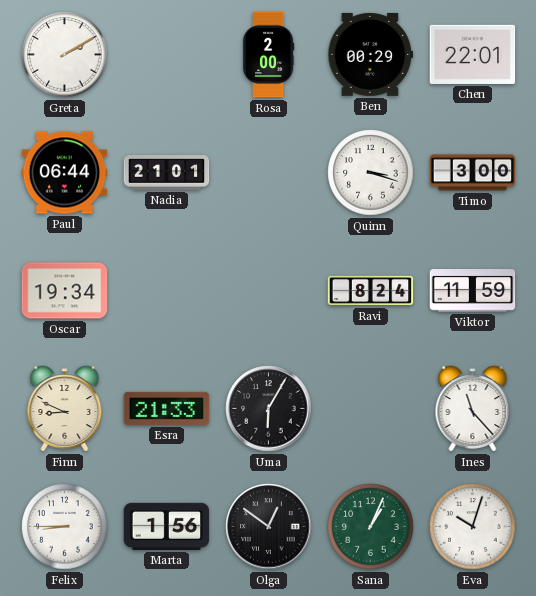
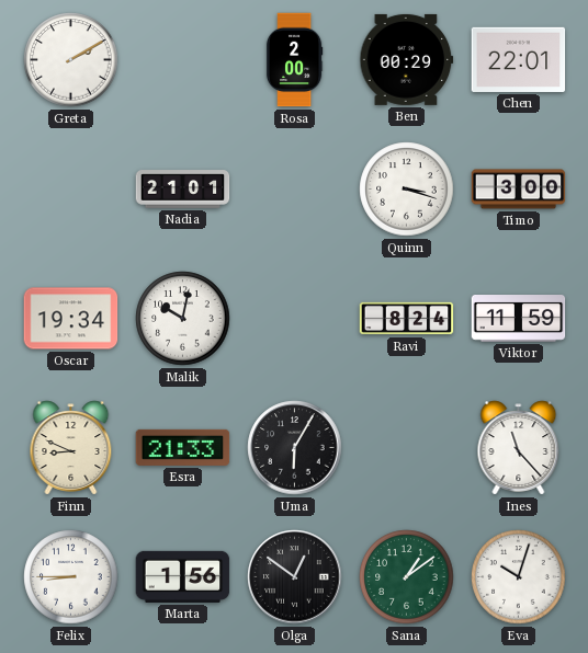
Paul: 06:44 -> none
Malik: none -> 10:02
Sana: 1:04 -> 1:09
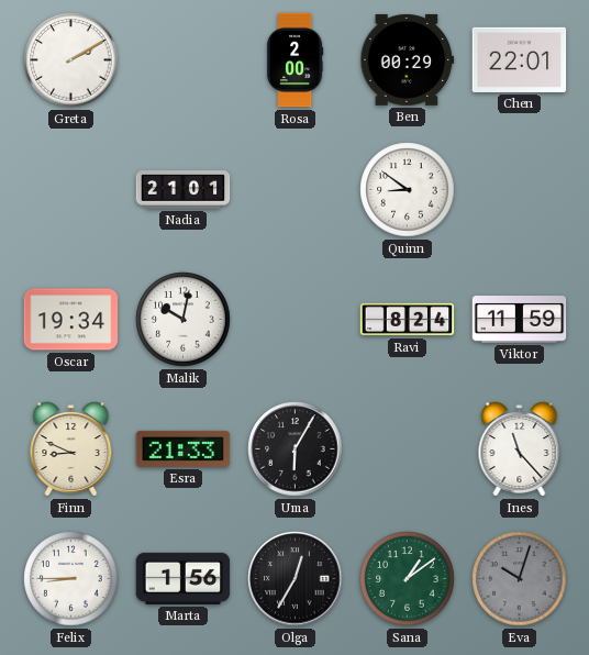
Quinn: 3:18 -> 8:51
Timo: 3:00 -> none
Olga: 12:51 -> 12:35
Eva dial: white -> grey
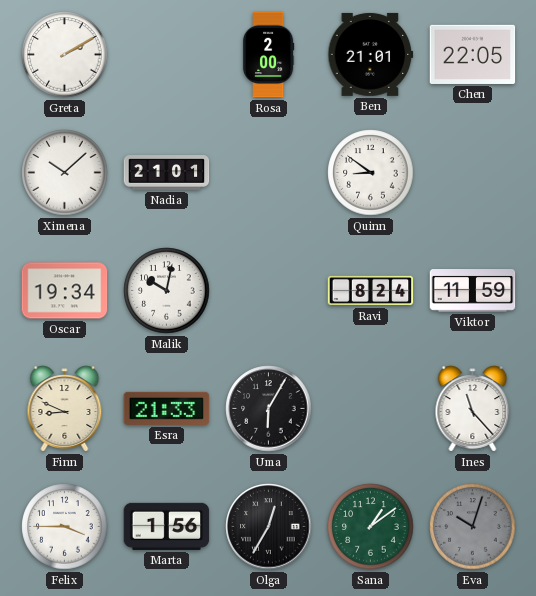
Ben: 00:29 -> 21:01
Chen: 22:01 -> 22:05
Ximena: none -> 10:08
Felix: 8:45 -> 3:45
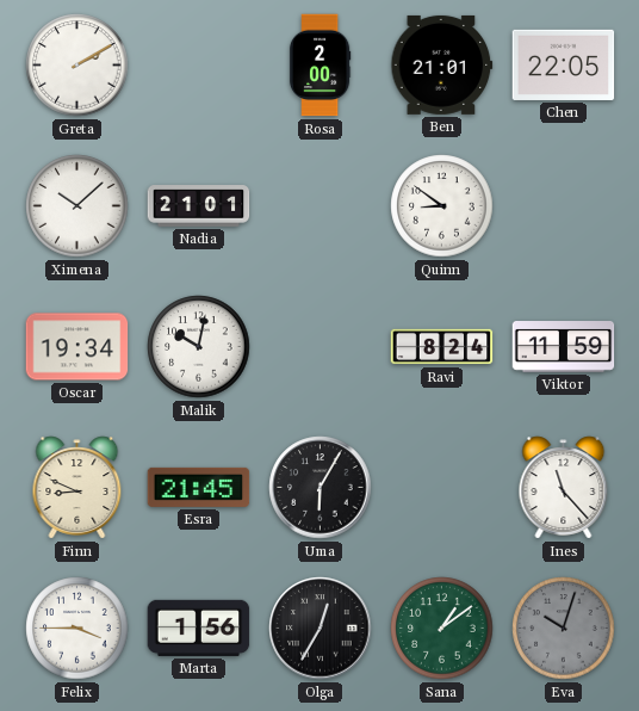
Esra: 21:33 -> 21:45
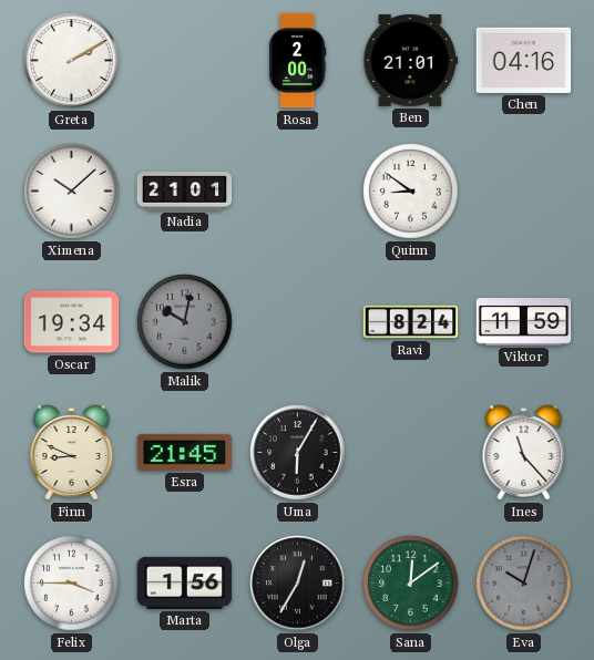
Chen: 22:05 -> 04:16
Malik dial: white -> grey
Sana: 1:09 -> 12:09
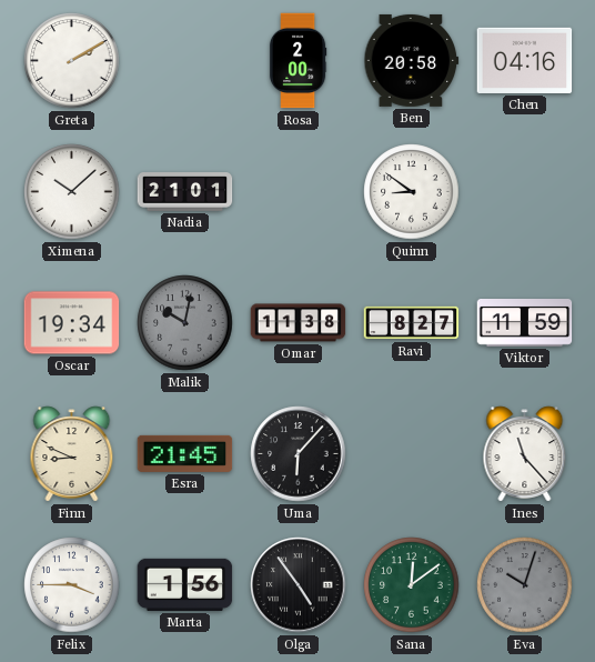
Ben: 21:01 -> 20:58
Omar: none -> 11:38
Ravi: 8:24 -> 8:27
Uma: 6:05 -> 6:07
Olga: 12:35 -> 4:54
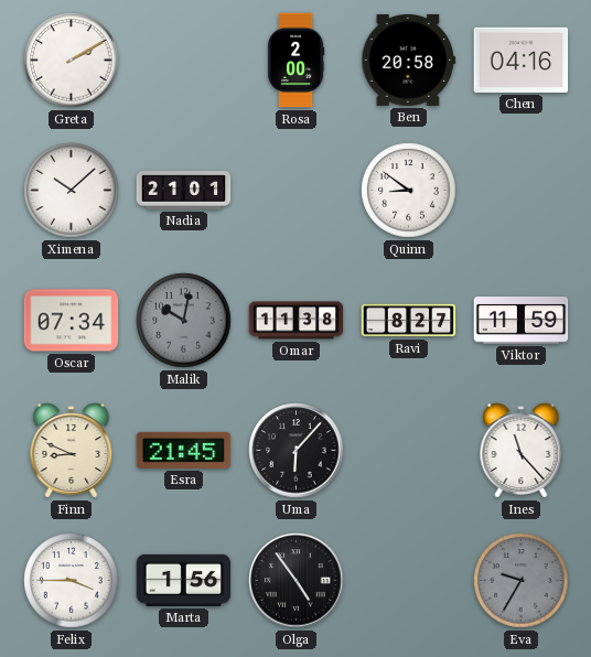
Oscar: 19:34 -> 07:34
Sana: 12:09 -> none
Eva: 10:03 -> 9:35
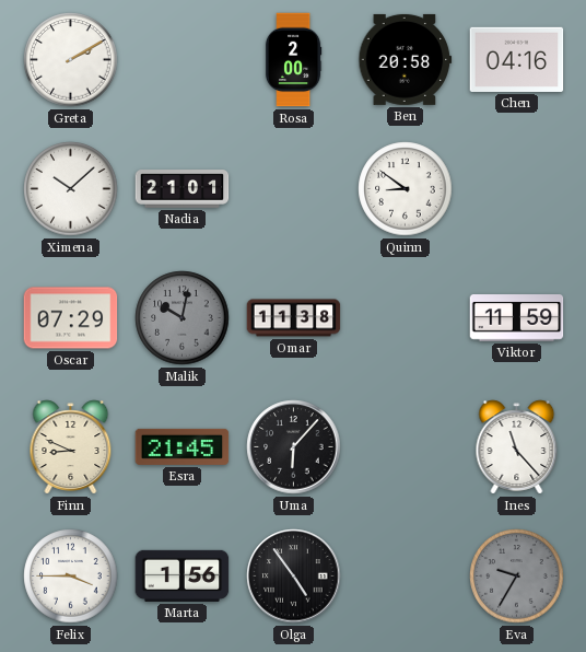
Oscar: 07:34 -> 07:29
Ravi: 8:27 -> none
